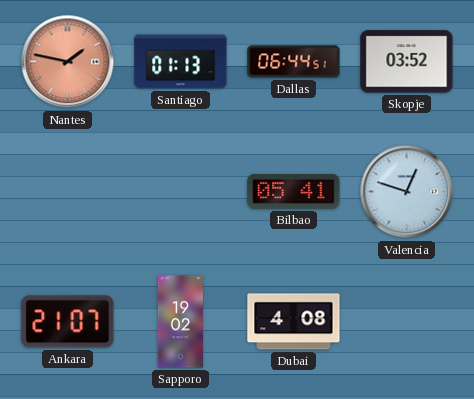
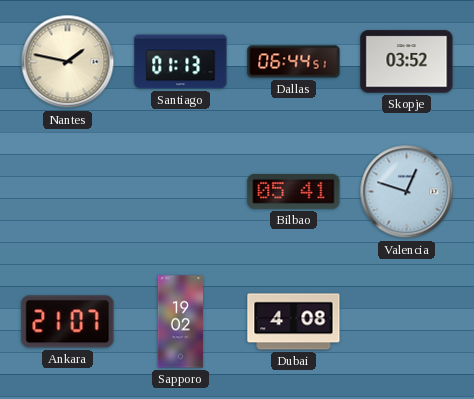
Nantes dial: salmon -> cream
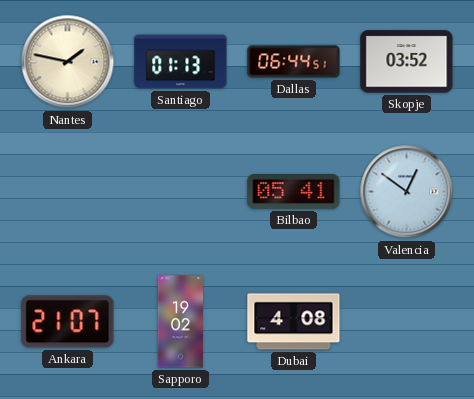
Valencia: 12:48 -> 12:51
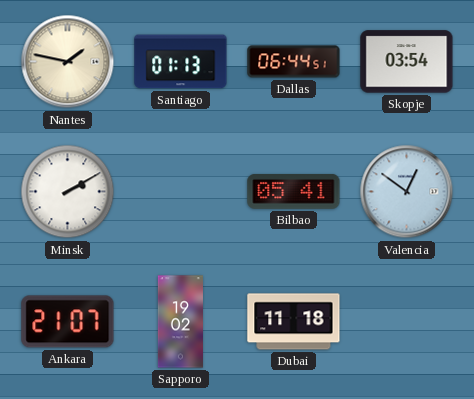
Skopje: 03:52 -> 03:54
Minsk: none -> 2:10
Dubai: 4:08 -> 11:18
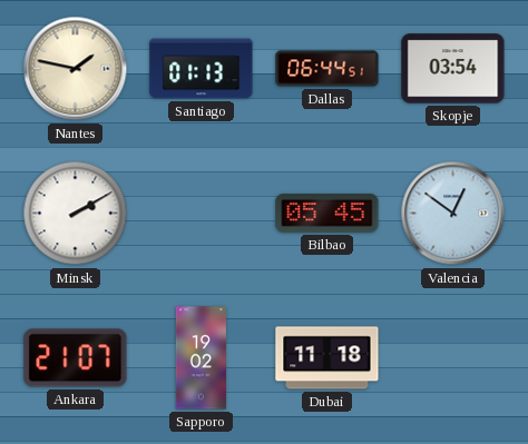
Bilbao: 05:41 -> 05:45
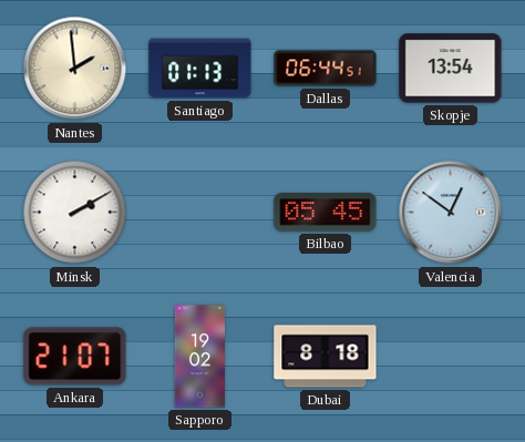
Nantes: 1:47 -> 1:59
Skopje: 03:54 -> 13:54
Dubai: 11:18 -> 8:18
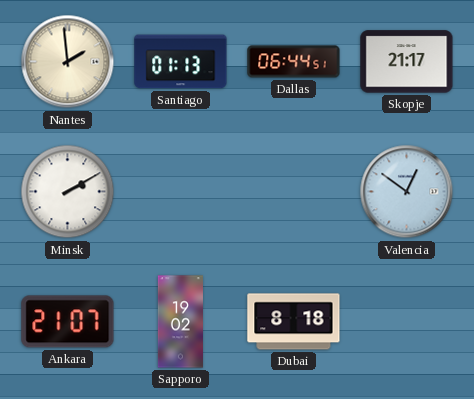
Skopje: 13:54 -> 21:17
Bilbao: 05:45 -> none
